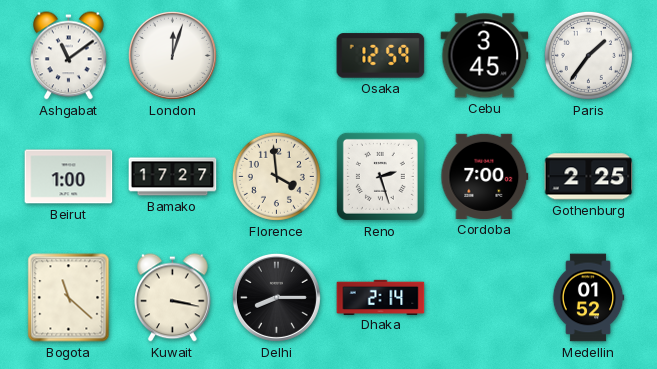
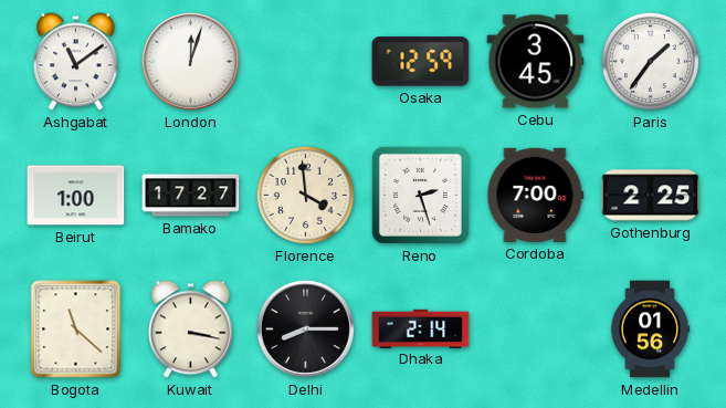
Medellin: 01:52 -> 01:56
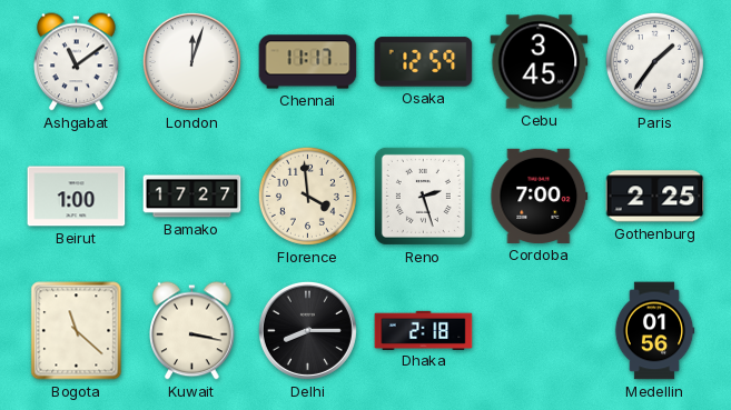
Chennai: none -> 11:17
Dhaka: 2:14 -> 2:18
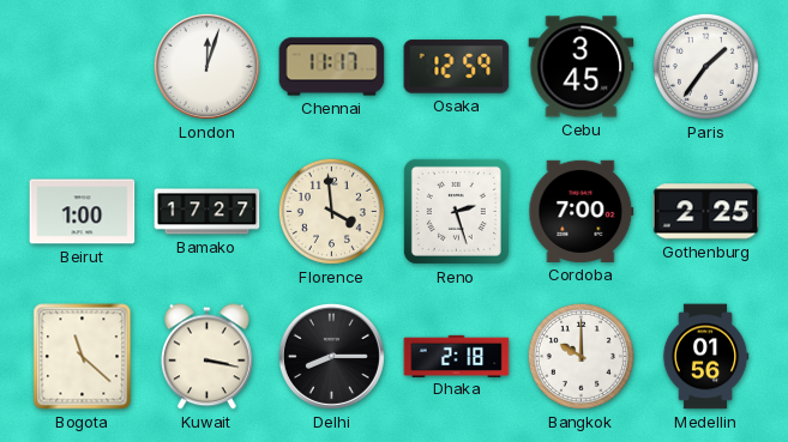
Ashgabat: 11:09 -> none
Bangkok: none -> 10:00
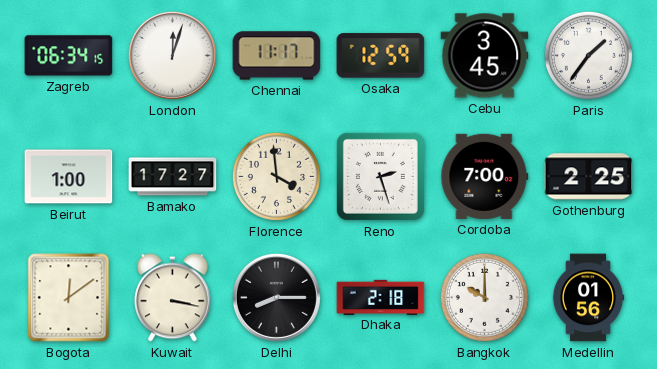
Zagreb: none -> 06:34
Bogota: 11:22 -> 12:09
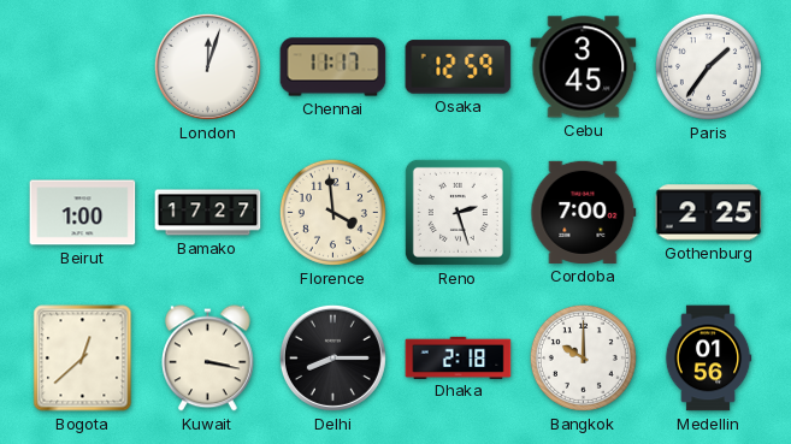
Zagreb: 06:34 -> none
Bogota: 12:09 -> 12:38
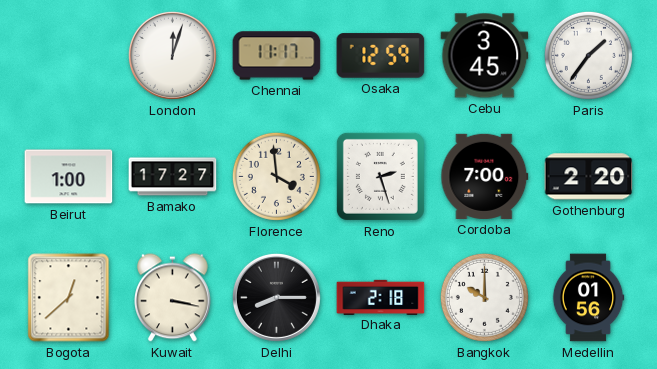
Gothenburg: 2:25 -> 2:20
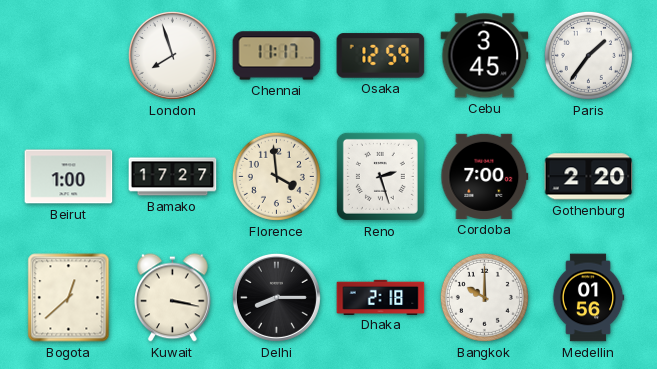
London: 12:03 -> 7:57
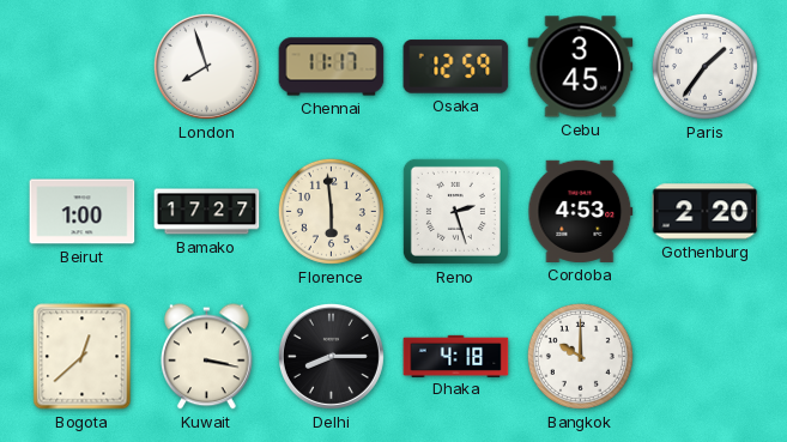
Florence: 3:59 -> 5:59
Cordoba: 7:00 -> 4:53
Dhaka: 2:18 -> 4:18
Medellin: 01:56 -> none
